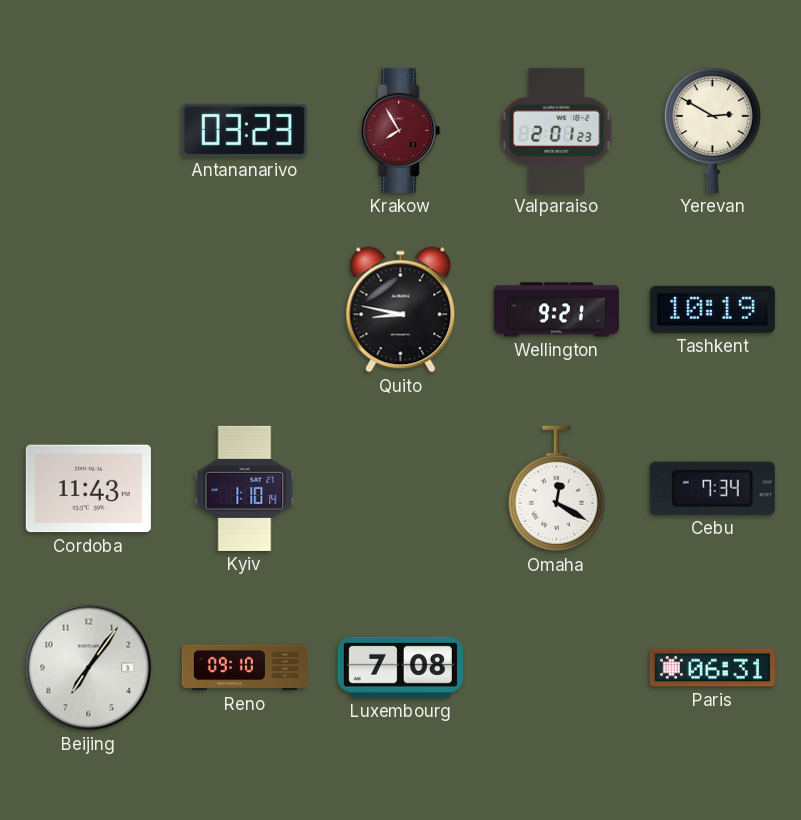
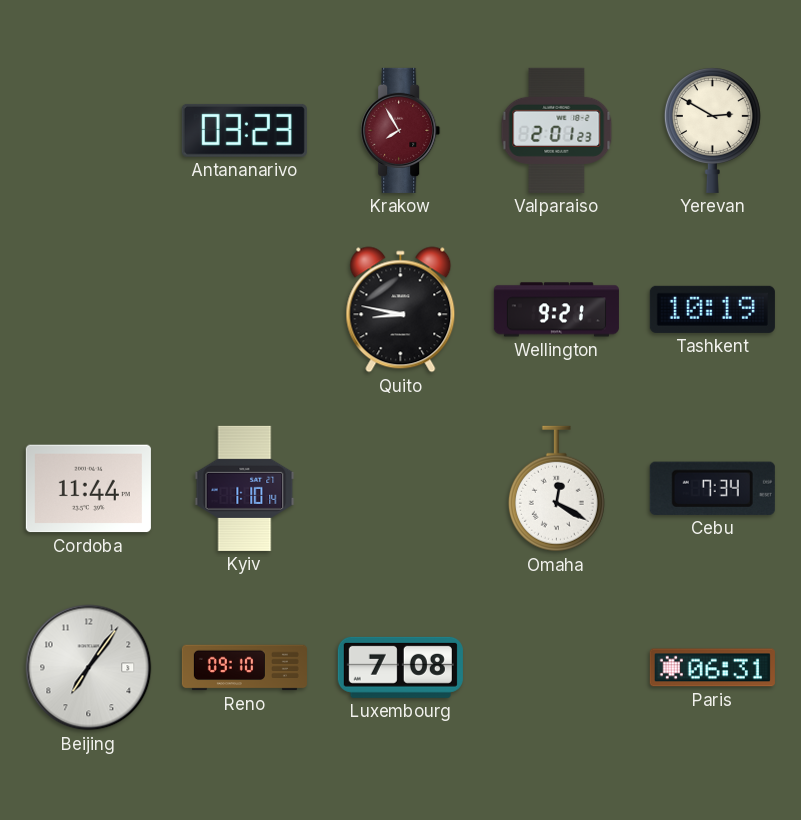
Cordoba: 11:43 -> 11:44
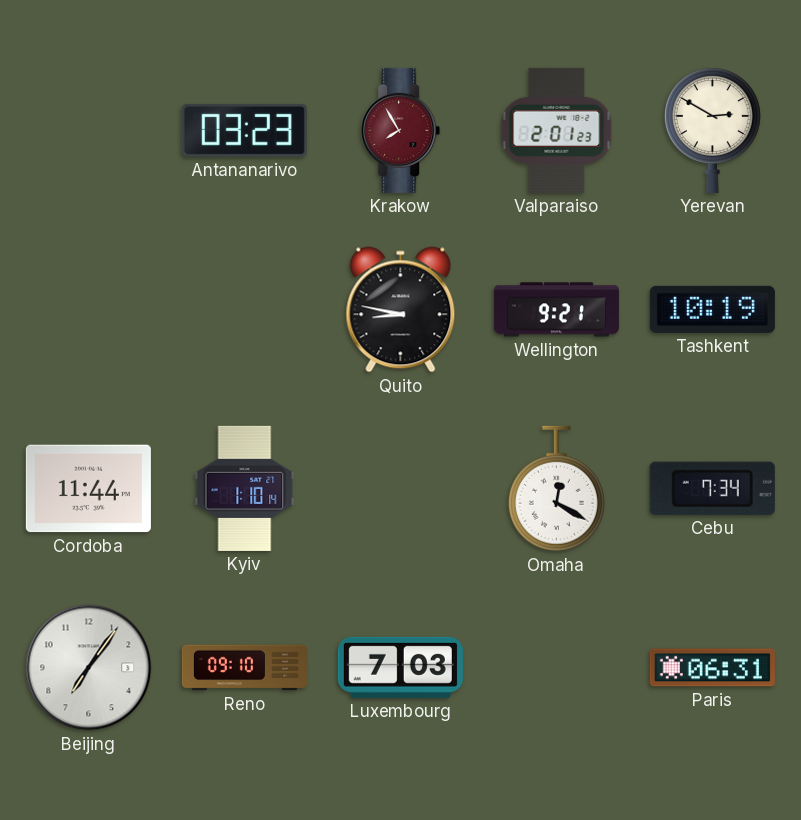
Luxembourg: 7:08 -> 7:03
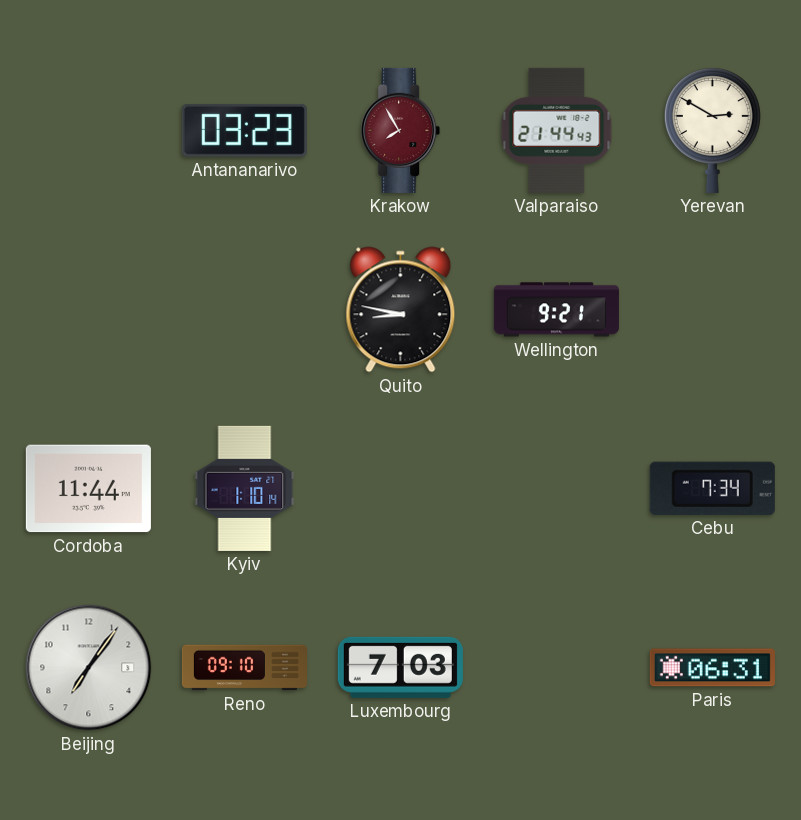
Valparaiso: 2:01 -> 21:44
Tashkent: 10:19 -> none
Omaha: 12:20 -> none
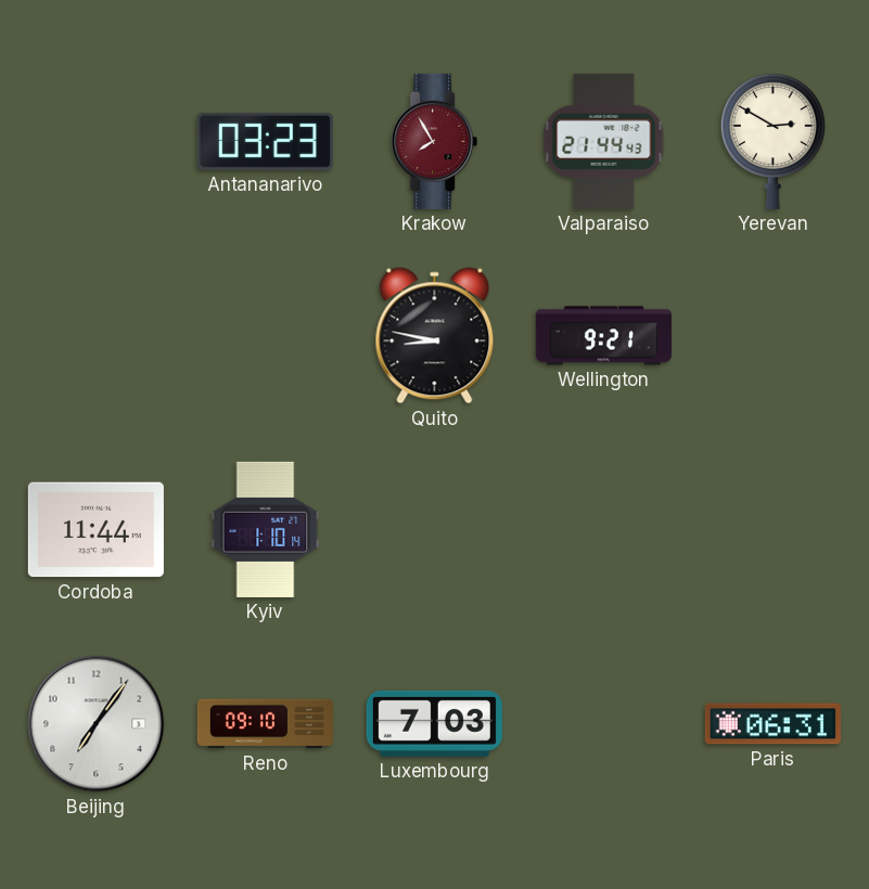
Cebu: 7:34 -> none
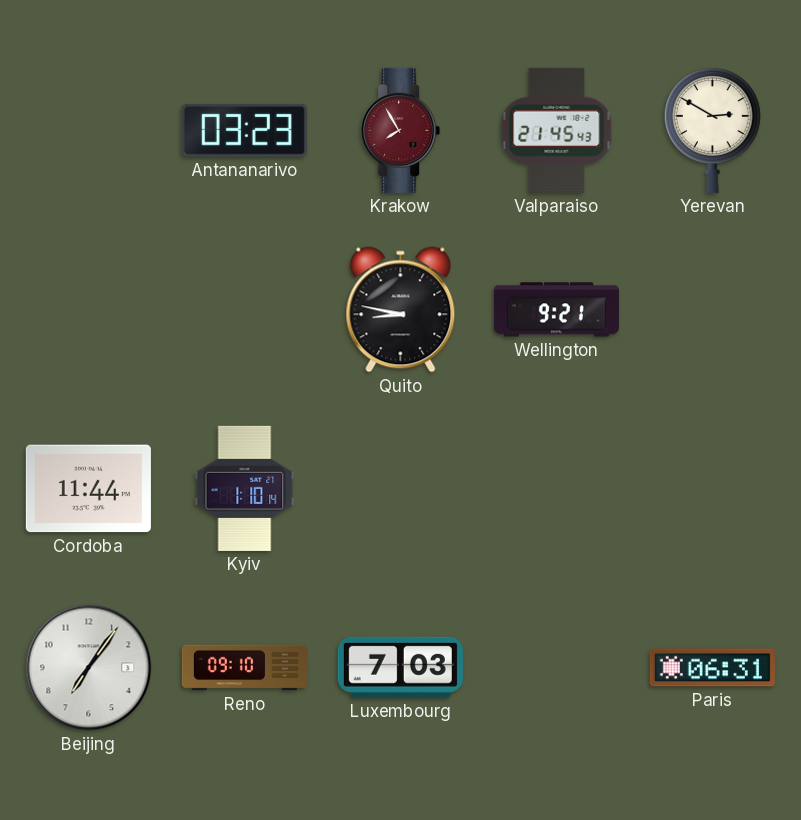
Valparaiso: 21:44 -> 21:45
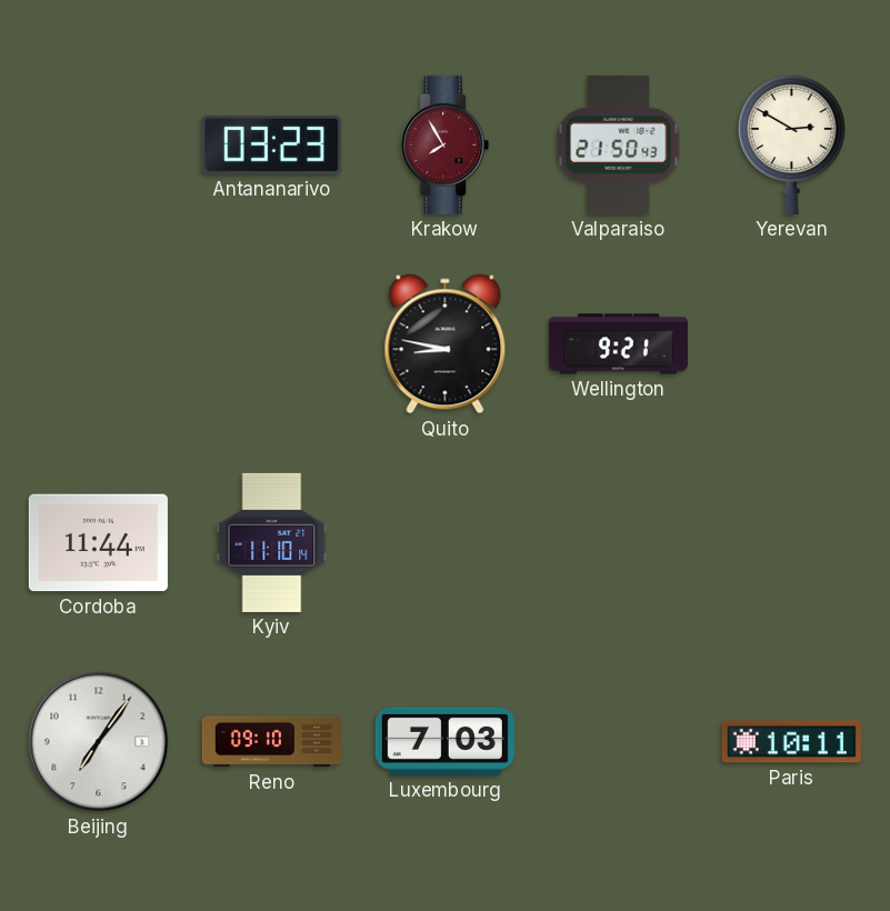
Valparaiso: 21:45 -> 21:50
Kyiv: 1:10 -> 11:10
Paris: 06:31 -> 10:11
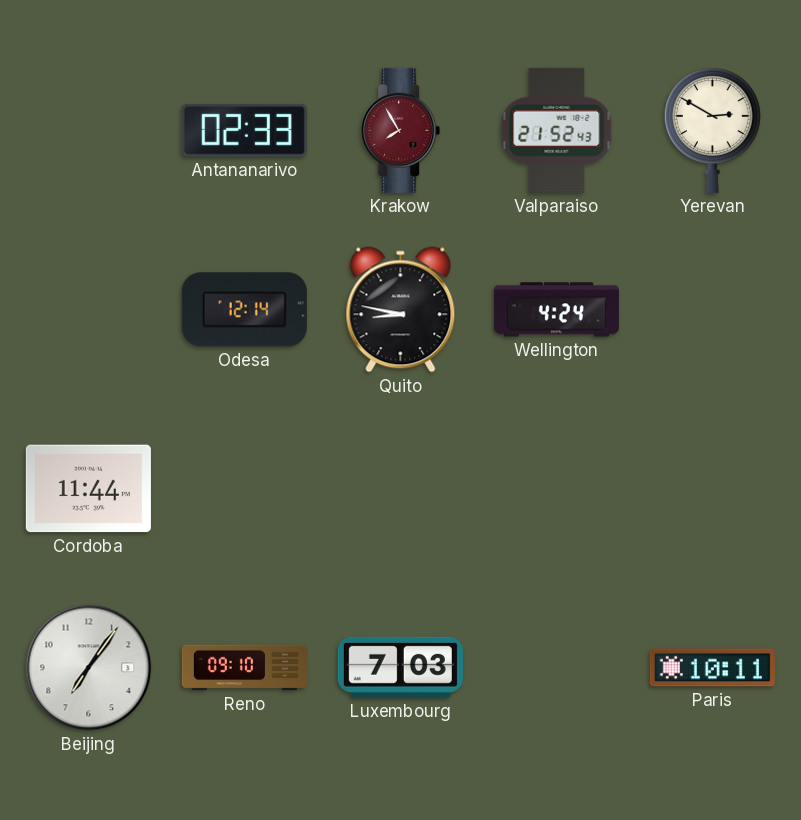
Antananarivo: 03:23 -> 02:33
Valparaiso: 21:50 -> 21:52
Odesa: none -> 12:14
Wellington: 9:21 -> 4:24
Kyiv: 11:10 -> none
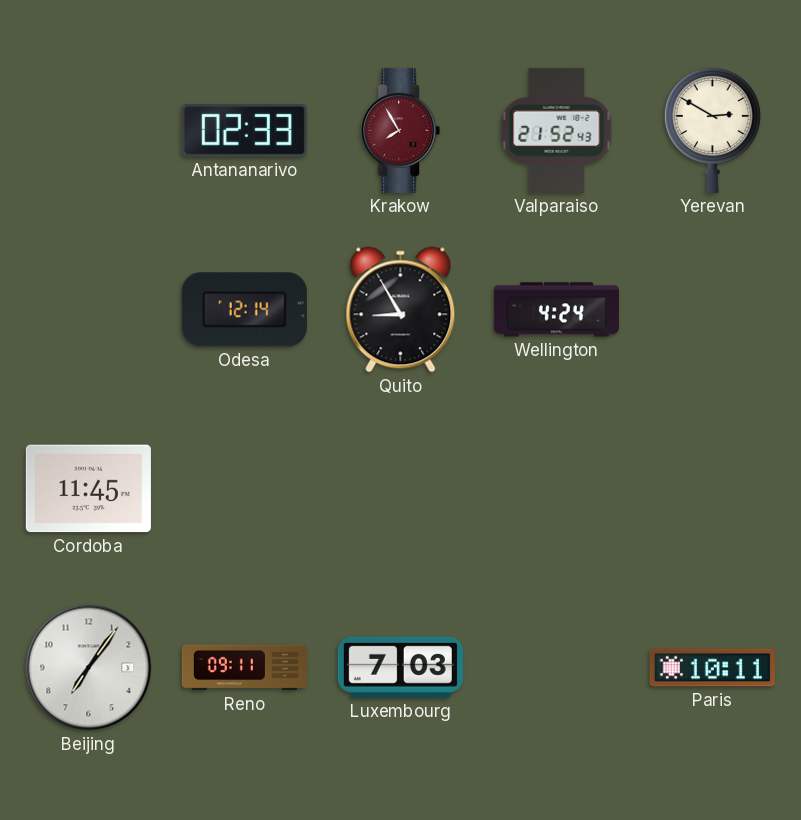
Quito: 8:47 -> 8:55
Cordoba: 11:44 -> 11:45
Reno: 09:10 -> 09:11
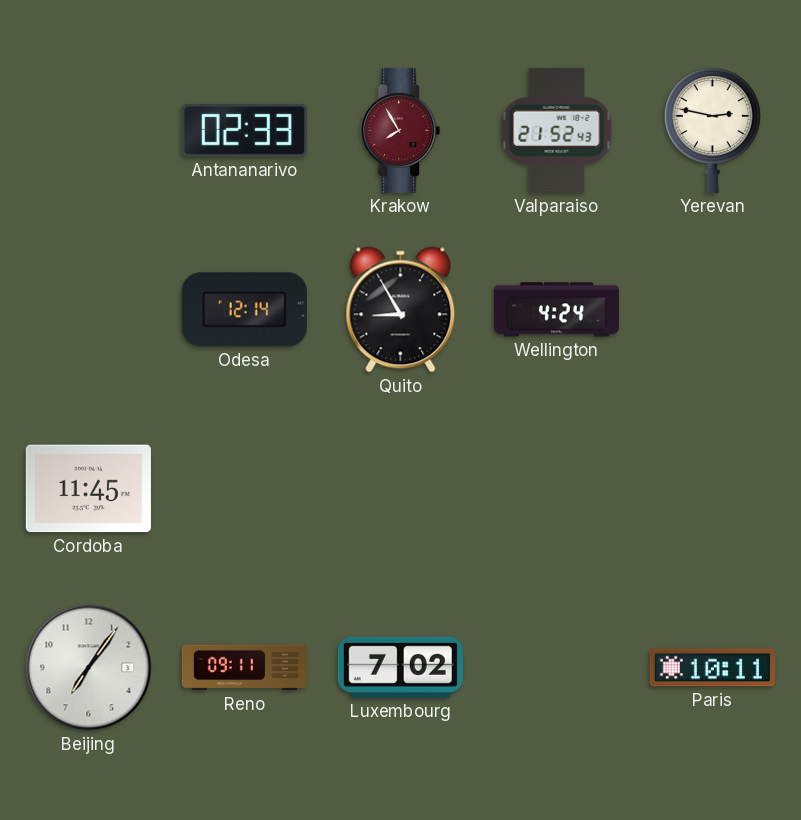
Yerevan: 2:50 -> 2:47
Luxembourg: 7:03 -> 7:02
